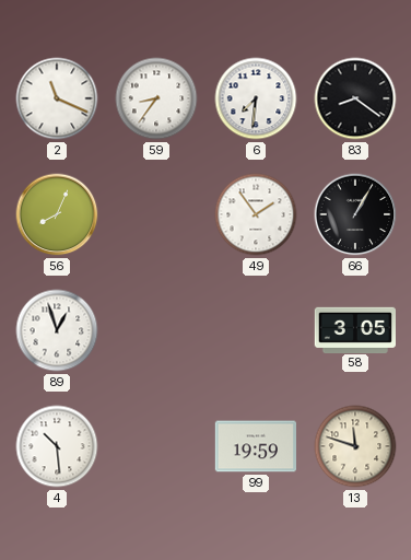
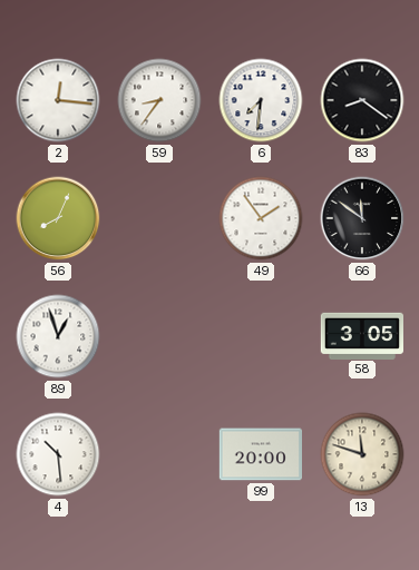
2: 11:19 -> 12:16
66: 1:05 -> 11:51
99: 19:59 -> 20:00
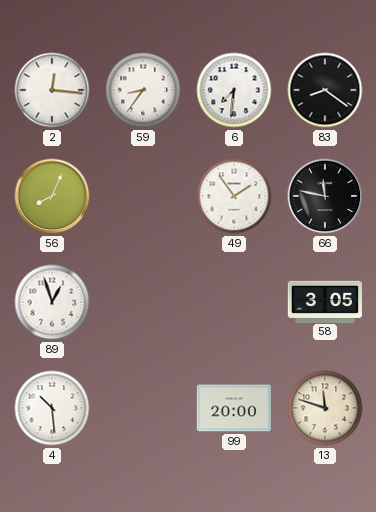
66: 11:51 -> 11:47
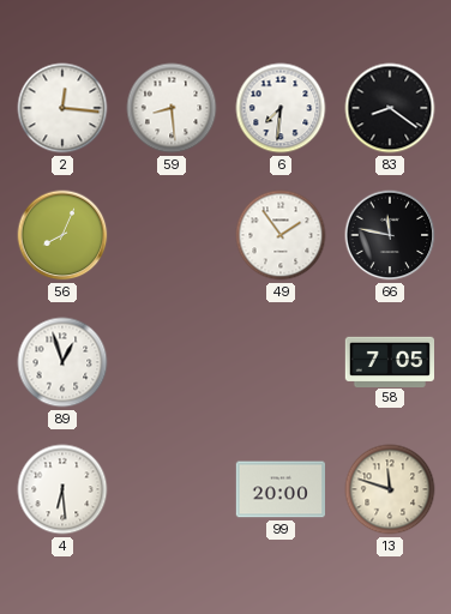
59: 8:36 -> 8:29
58: 3:05 -> 7:05
4: 10:29 -> 6:29
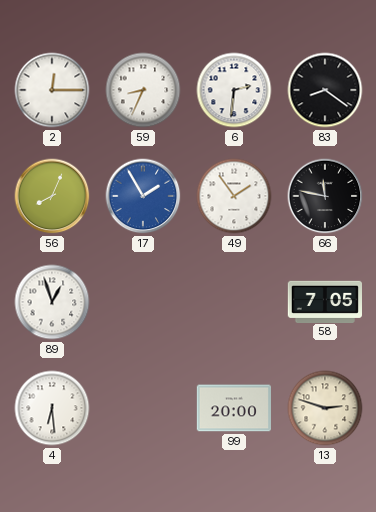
2: 12:16 -> 12:15
59: 8:29 -> 8:34
6: 7:31 -> 2:31
17: none -> 1:55
13: 11:48 -> 2:48
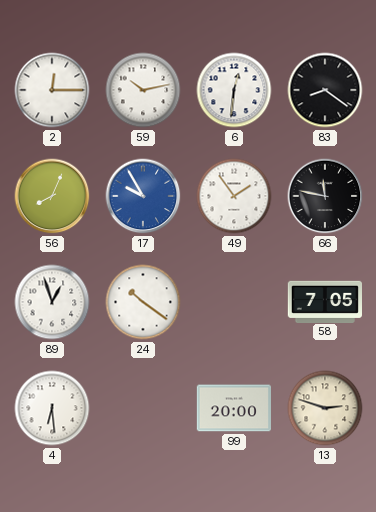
59: 8:34 -> 10:13
6: 2:31 -> 12:31
17: 1:55 -> 9:55
24: none -> 10:21
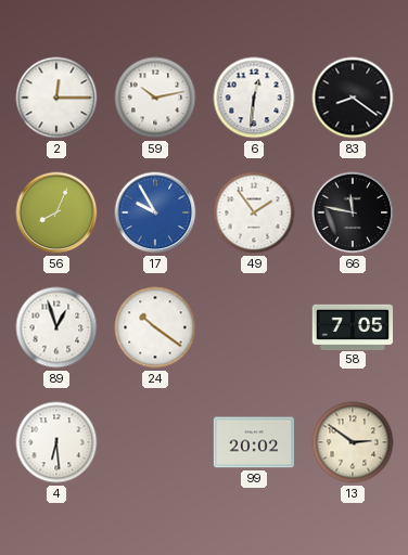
99: 20:00 -> 20:02
13: 2:48 -> 2:51
